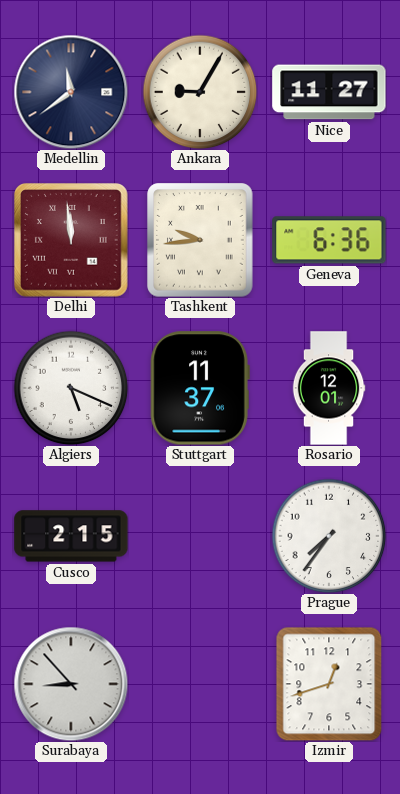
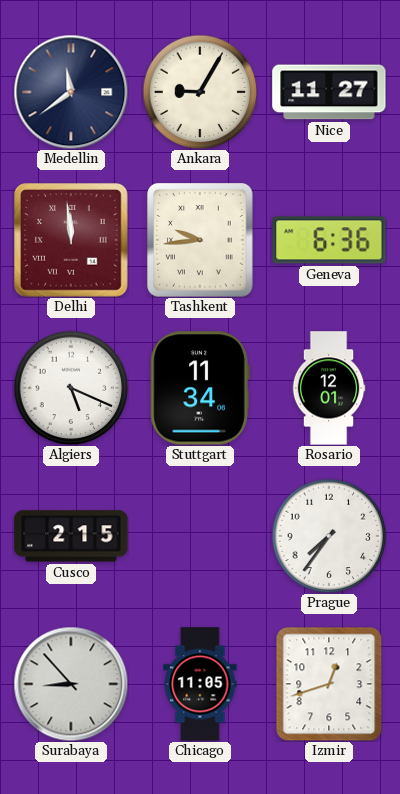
Stuttgart: 11:37 -> 11:34
Chicago: none -> 11:05
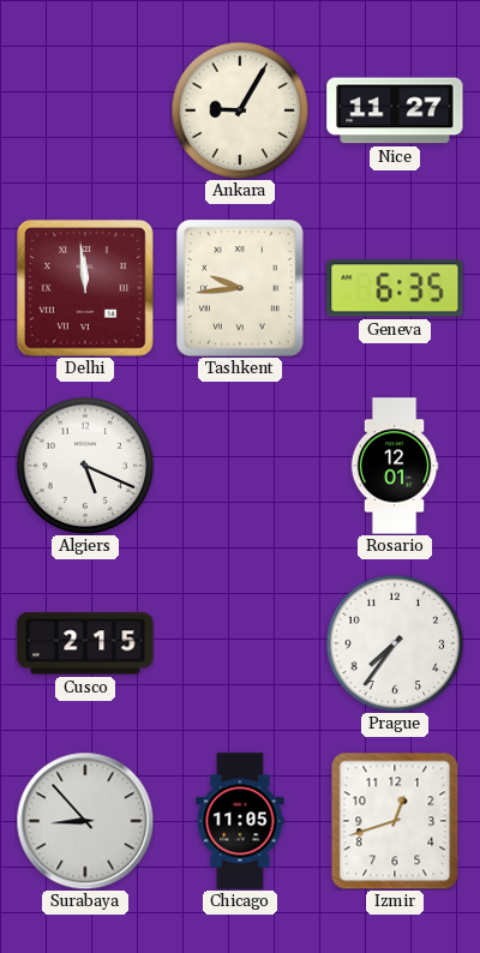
Medellin: 11:39 -> none
Geneva: 6:36 -> 6:35
Stuttgart: 11:34 -> none
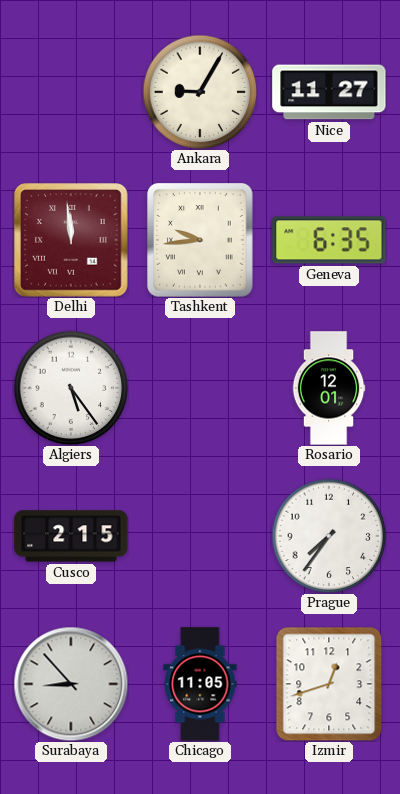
Algiers: 5:19 -> 5:24
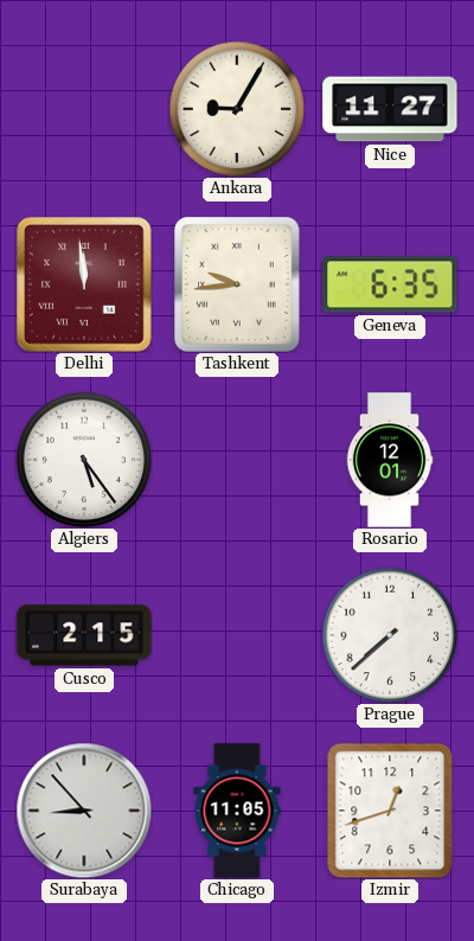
Prague: 7:36 -> 7:38
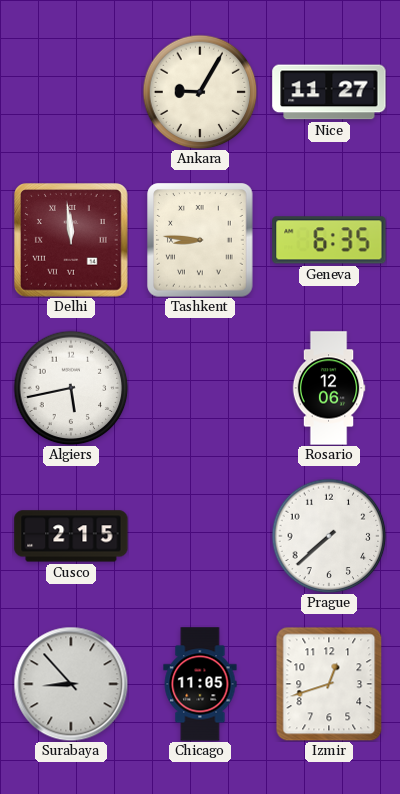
Tashkent: 9:44 -> 8:46
Algiers: 5:24 -> 5:43
Rosario: 12:01 -> 12:06
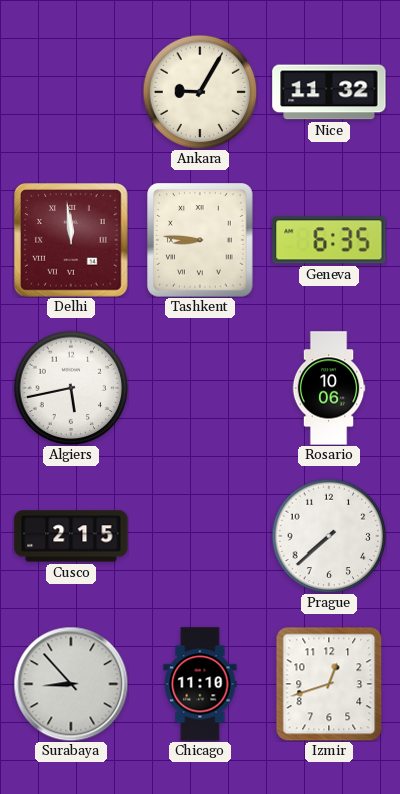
Nice: 11:27 -> 11:32
Rosario: 12:06 -> 10:06
Chicago: 11:05 -> 11:10
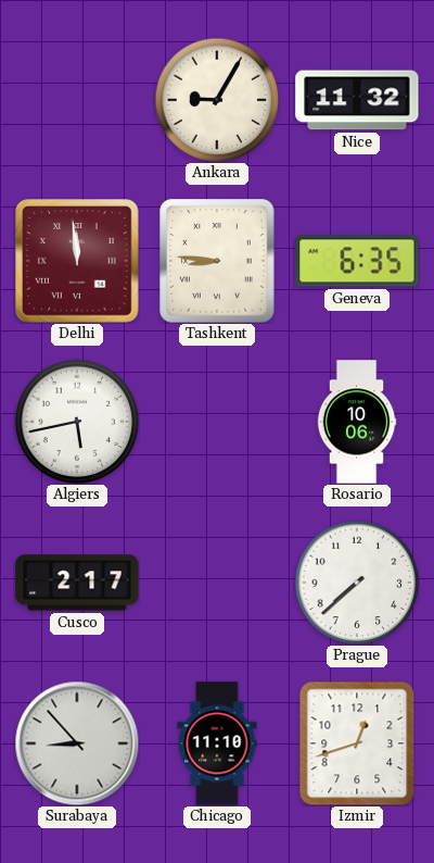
Cusco: 2:15 -> 2:17
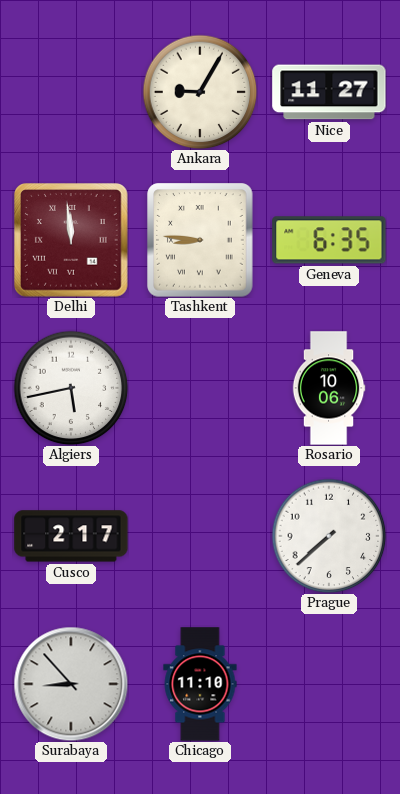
Nice: 11:32 -> 11:27
Izmir: 12:42 -> none
